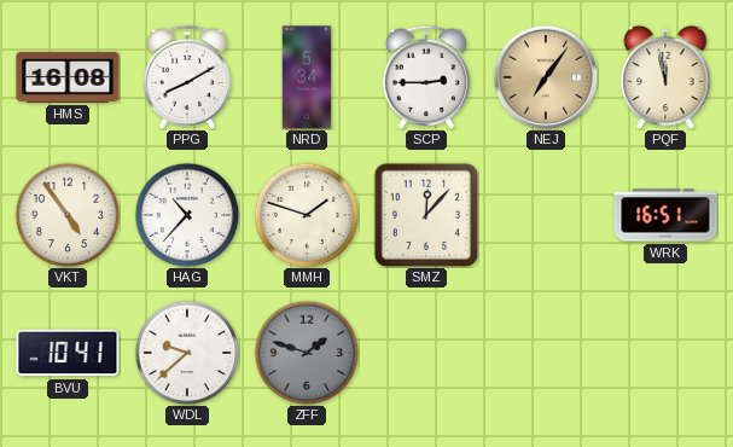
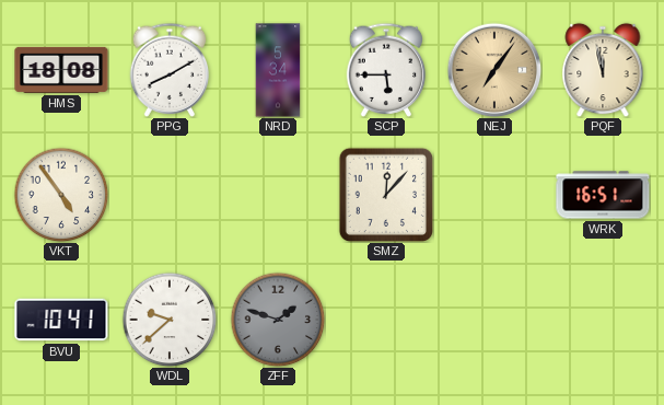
HMS: 16:08 -> 18:08
SCP: 2:45 -> 5:45
HAG: 10:37 -> none
MMH: 1:48 -> none
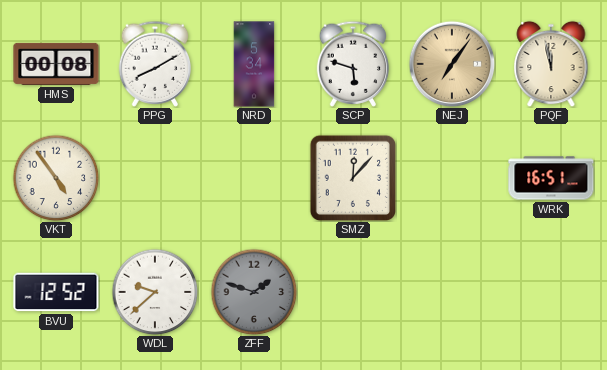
HMS: 18:08 -> 00:08
SCP: 5:45 -> 5:48
BVU: 10:41 -> 12:52
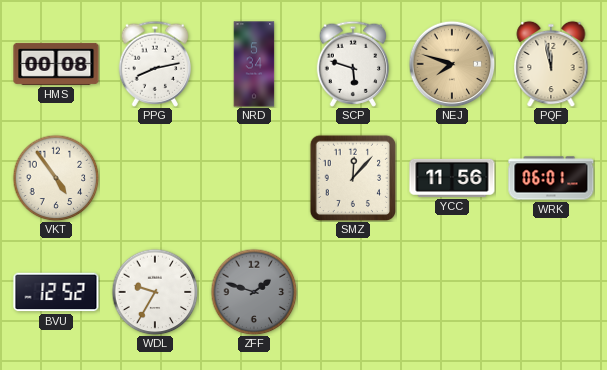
PPG: 8:10 -> 8:13
NEJ: 7:06 -> 7:48
YCC: none -> 11:56
WRK: 16:51 -> 06:01
WDL: 9:38 -> 9:35
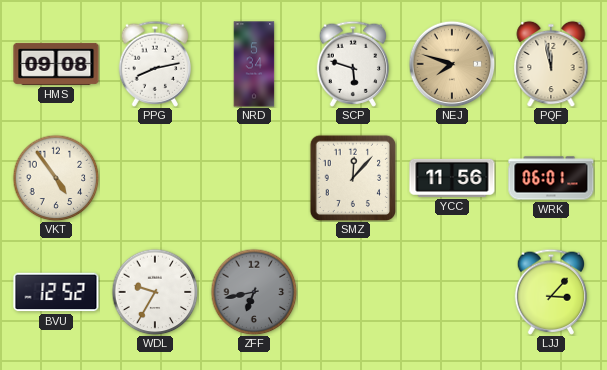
HMS: 00:08 -> 09:08
ZFF: 1:48 -> 6:43
LJJ: none -> 3:07
